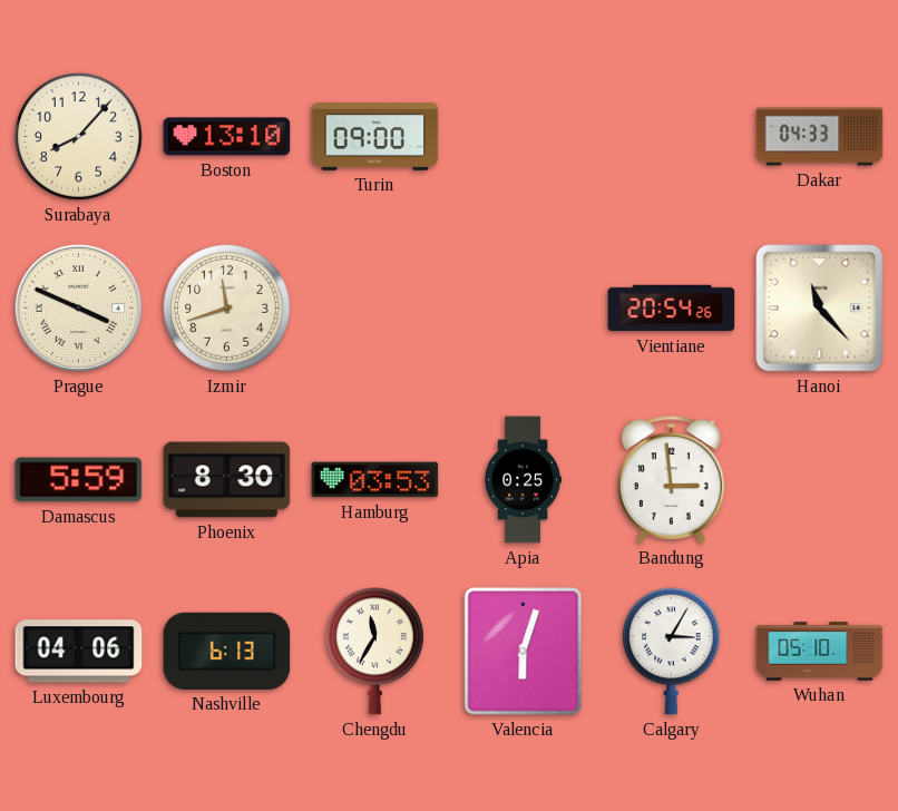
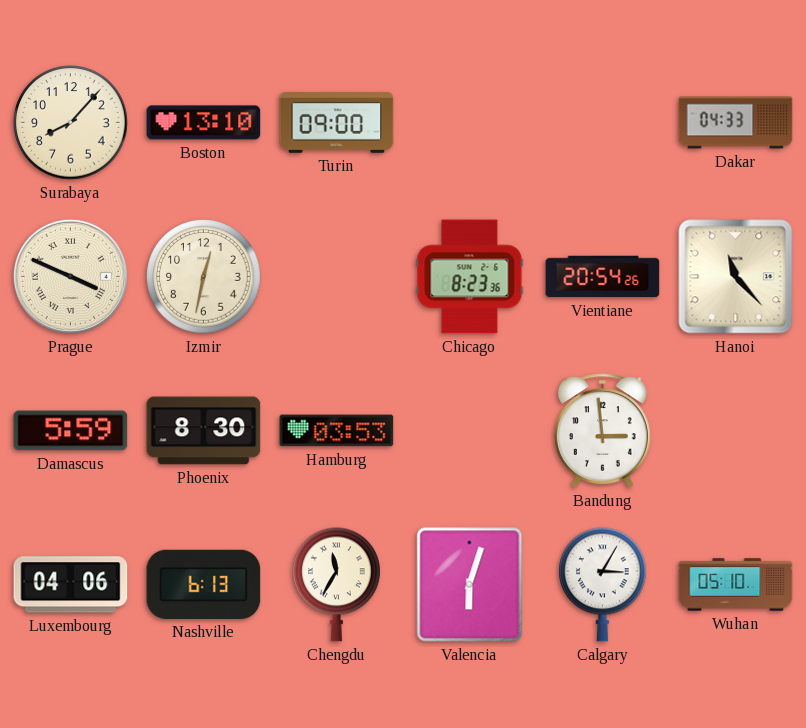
Izmir: 11:42 -> 12:32
Chicago: none -> 8:23
Apia: 0:25 -> none
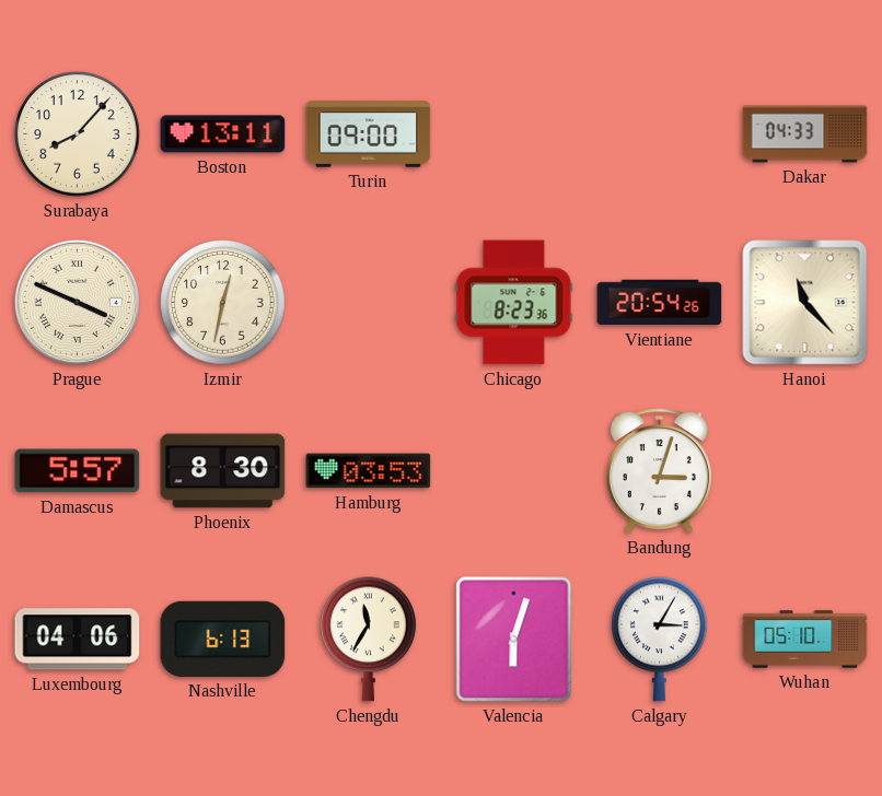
Boston: 13:10 -> 13:11
Damascus: 5:59 -> 5:57
Bandung: 2:59 -> 3:03
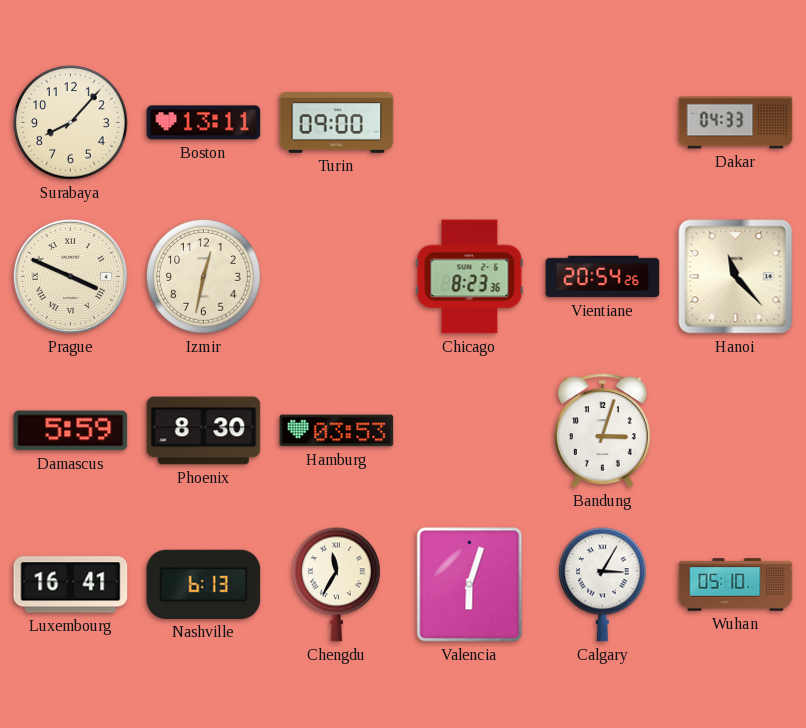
Damascus: 5:57 -> 5:59
Luxembourg: 04:06 -> 16:41
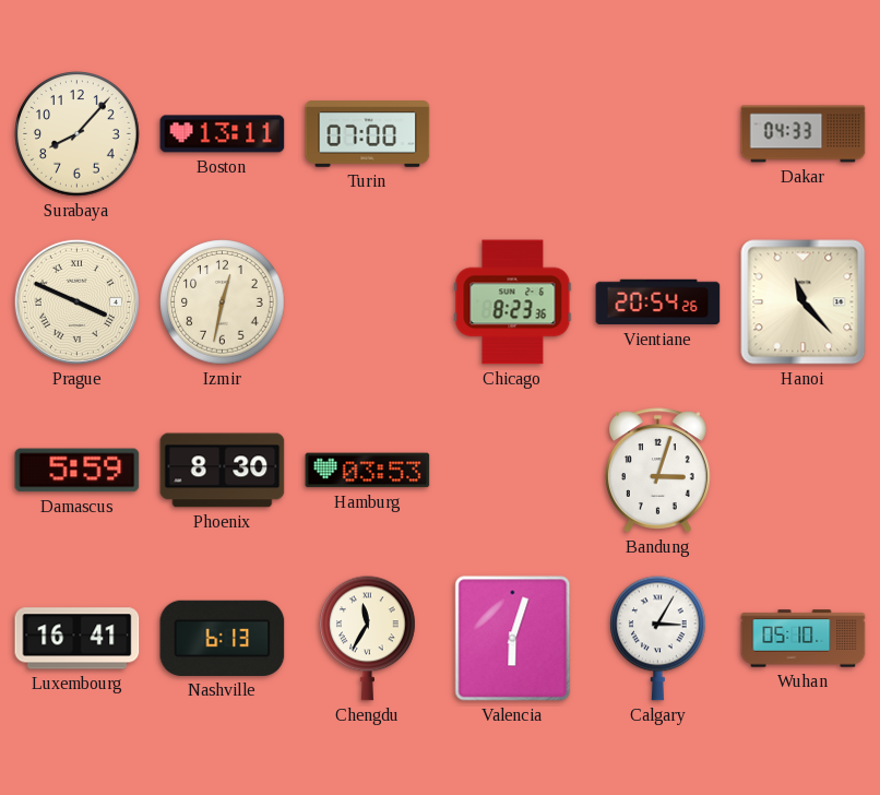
Turin: 09:00 -> 07:00
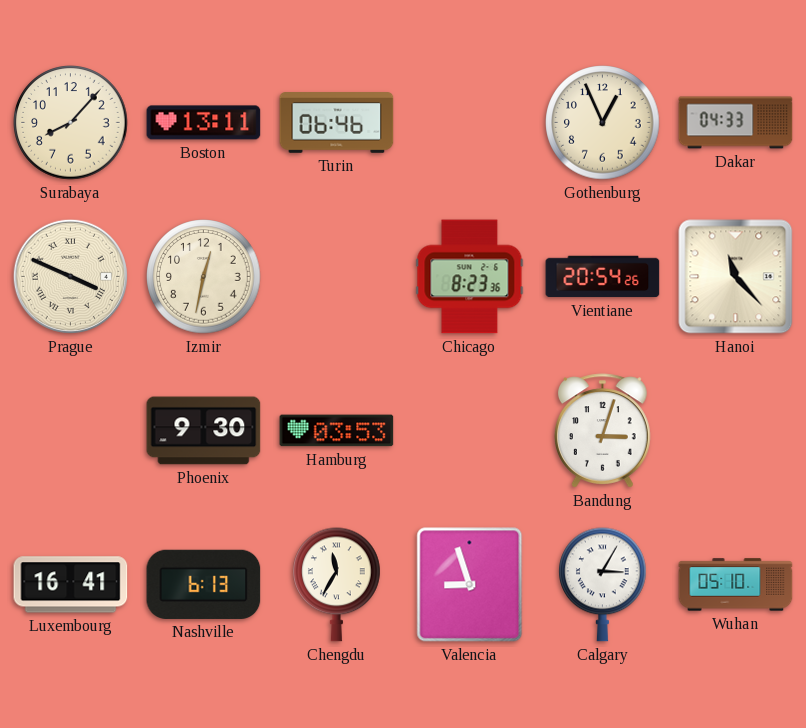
Turin: 07:00 -> 06:46
Gothenburg: none -> 12:56
Damascus: 5:59 -> none
Phoenix: 8:30 -> 9:30
Valencia: 6:03 -> 8:57
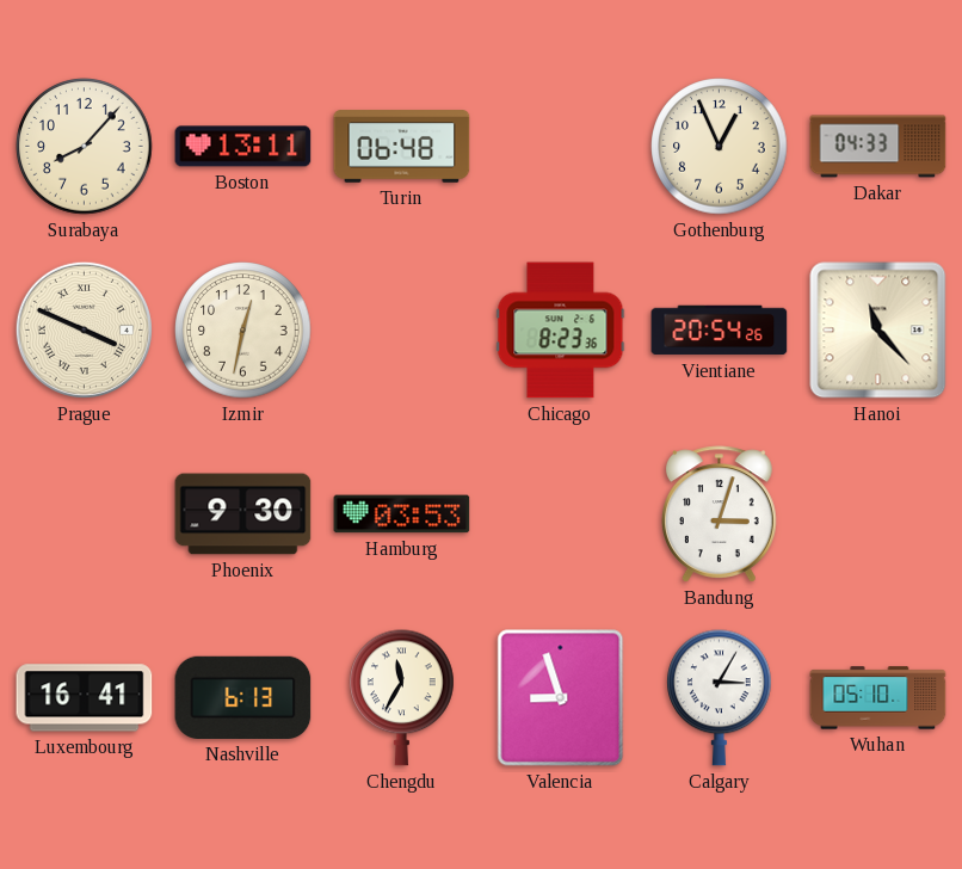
Turin: 06:46 -> 06:48
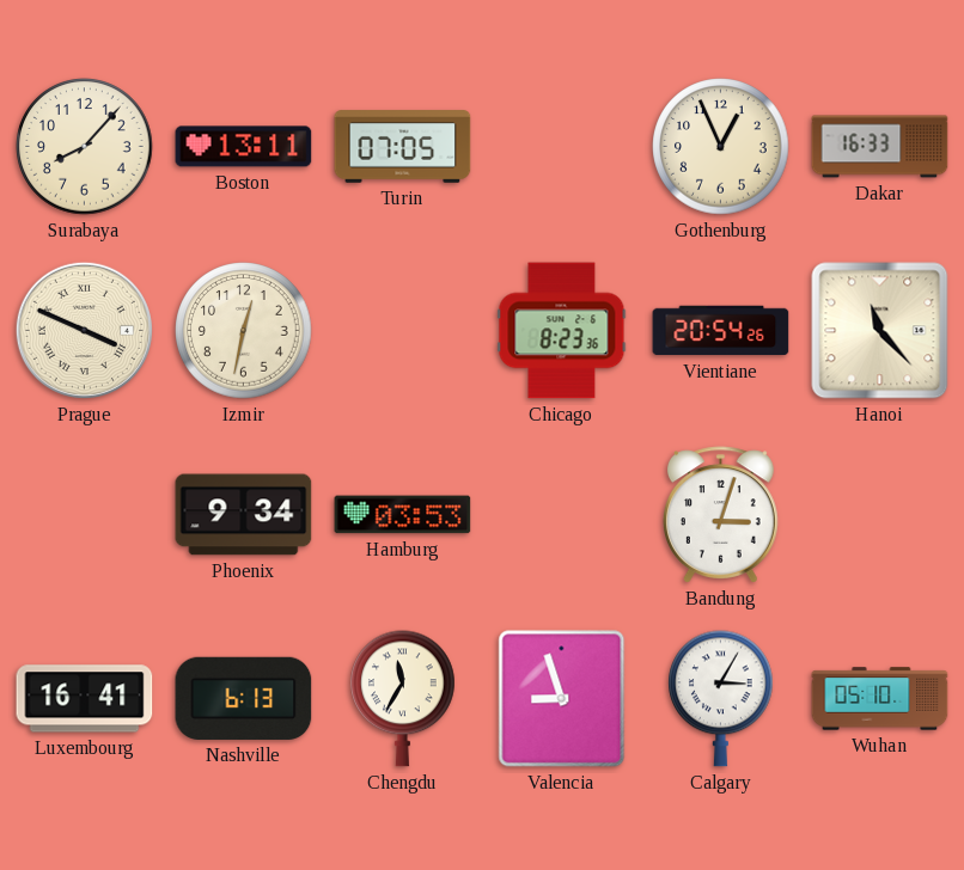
Turin: 06:48 -> 07:05
Dakar: 04:33 -> 16:33
Phoenix: 9:30 -> 9:34
